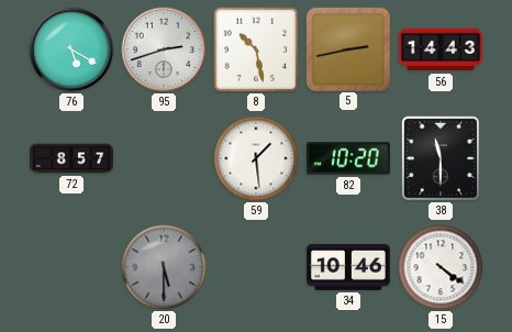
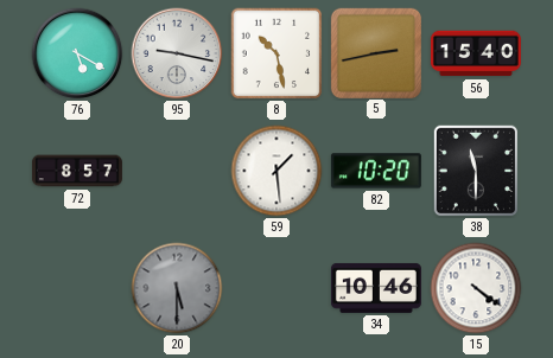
95: 2:42 -> 9:17
56: 14:43 -> 15:40
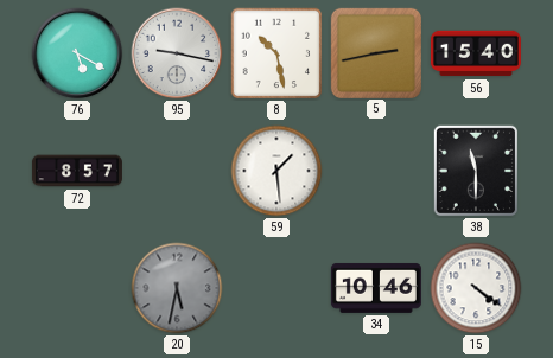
82: 10:20 -> none
20: 5:30 -> 5:32
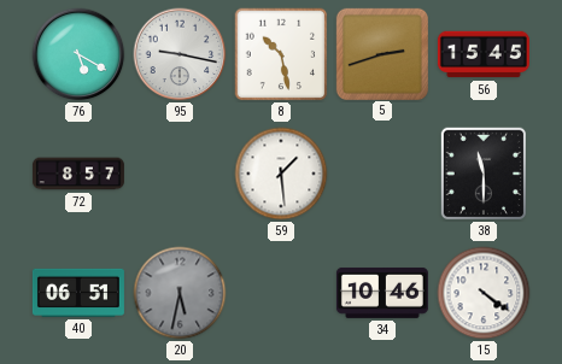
5: 2:43 -> 2:42
56: 15:40 -> 15:45
40: none -> 06:51
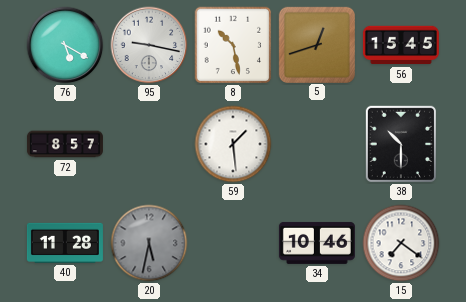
5: 2:42 -> 12:42
38: 11:30 -> 10:30
40: 06:51 -> 11:28
15: 4:21 -> 7:21
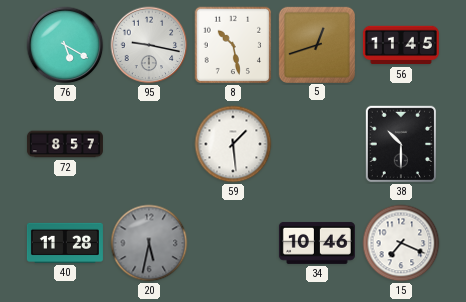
56: 15:45 -> 11:45
15: 7:21 -> 7:19
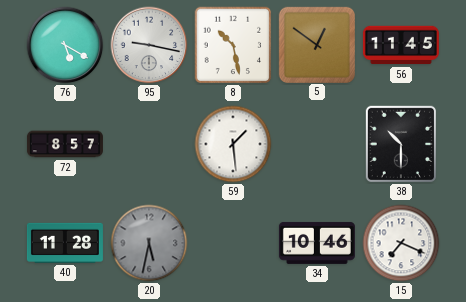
5: 12:42 -> 12:51
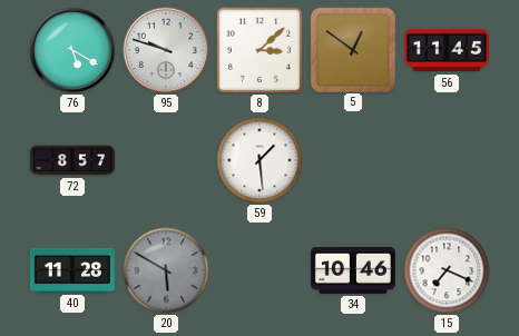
95: 9:17 -> 9:48
8: 10:28 -> 3:08
38: 10:30 -> none
20: 5:32 -> 5:50
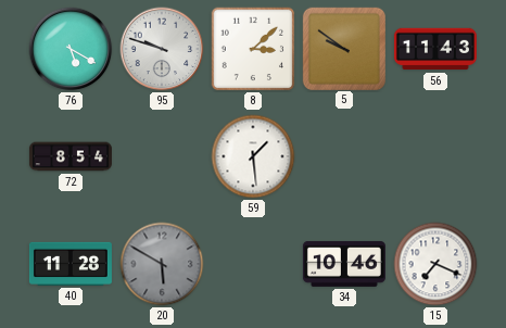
5: 12:51 -> 9:51
56: 11:45 -> 11:43
72: 8:57 -> 8:54
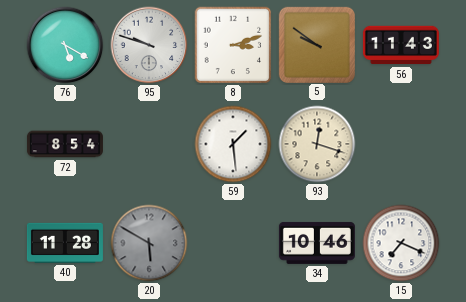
8: 3:08 -> 3:12
93: none -> 12:18
